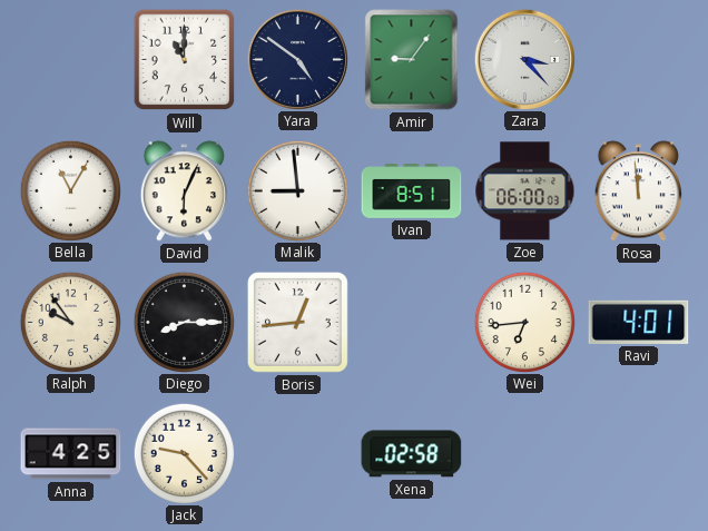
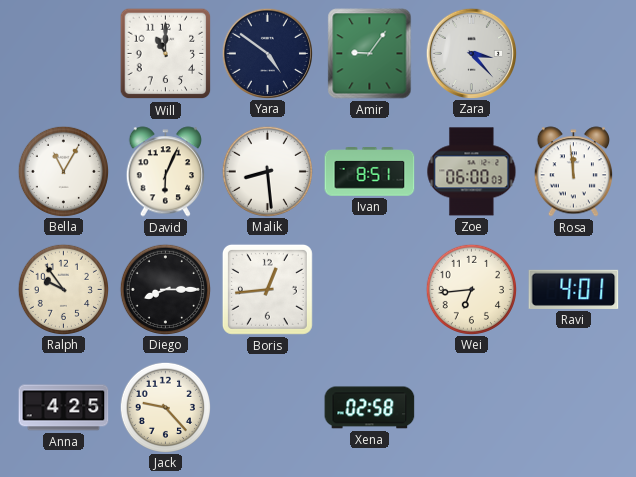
Malik: 8:59 -> 8:29
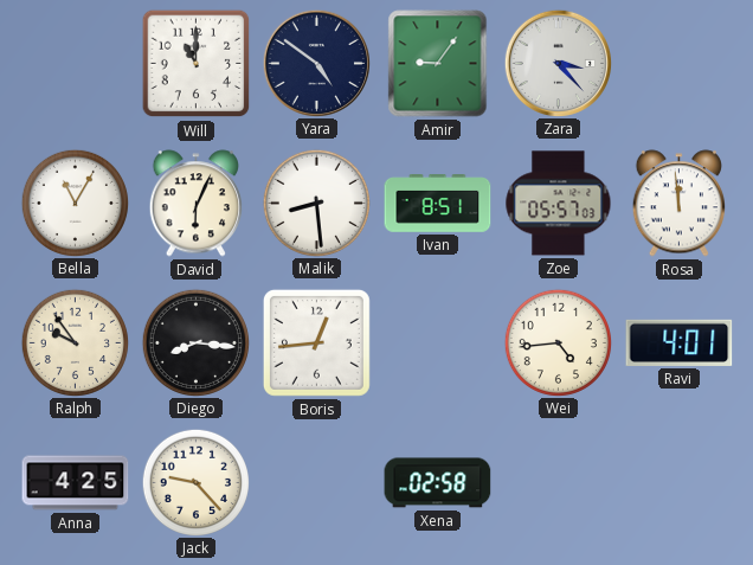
Zoe: 06:00 -> 05:57
Diego: 8:15 -> 8:16
Wei: 6:44 -> 4:44
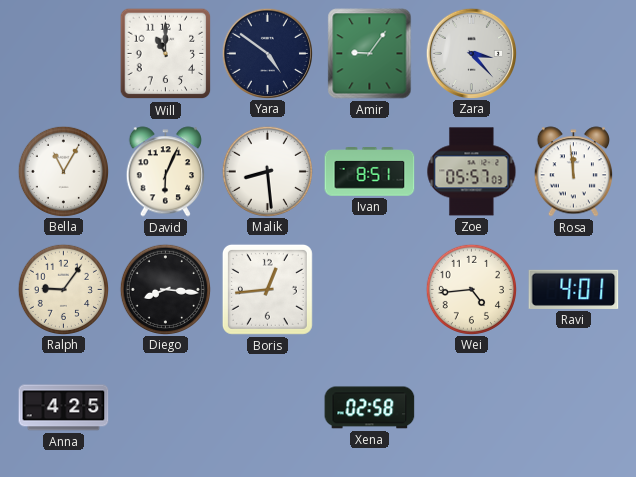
Ralph: 9:54 -> 9:06
Jack: 9:23 -> none
